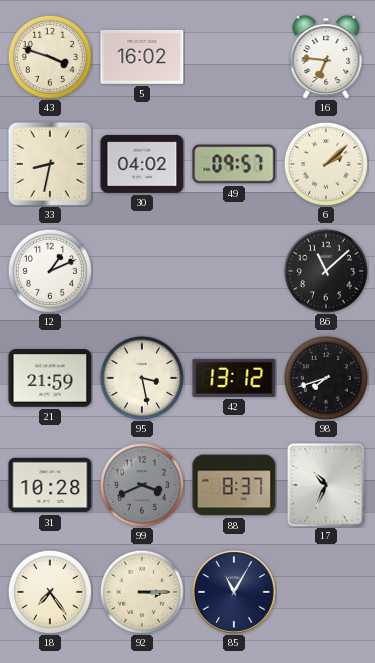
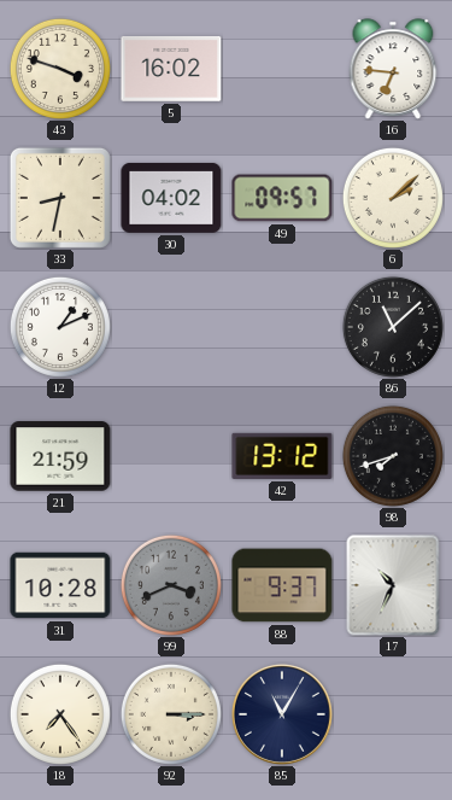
95: 3:28 -> none
88: 8:37 -> 9:37
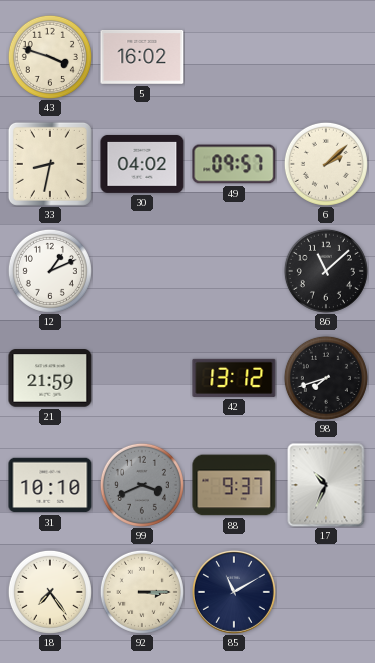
16: 6:46 -> none
31: 10:28 -> 10:10
85: 11:05 -> 11:10
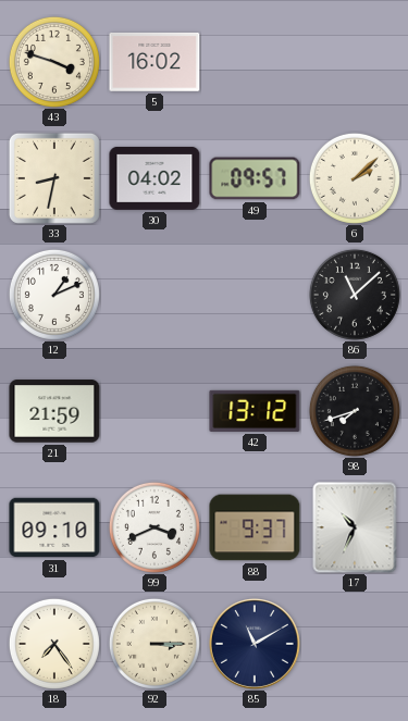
31: 10:10 -> 09:10
99 dial: grey -> white
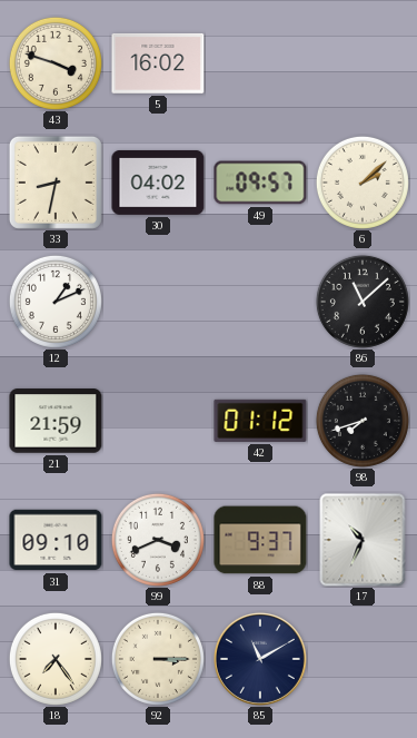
42: 13:12 -> 01:12
